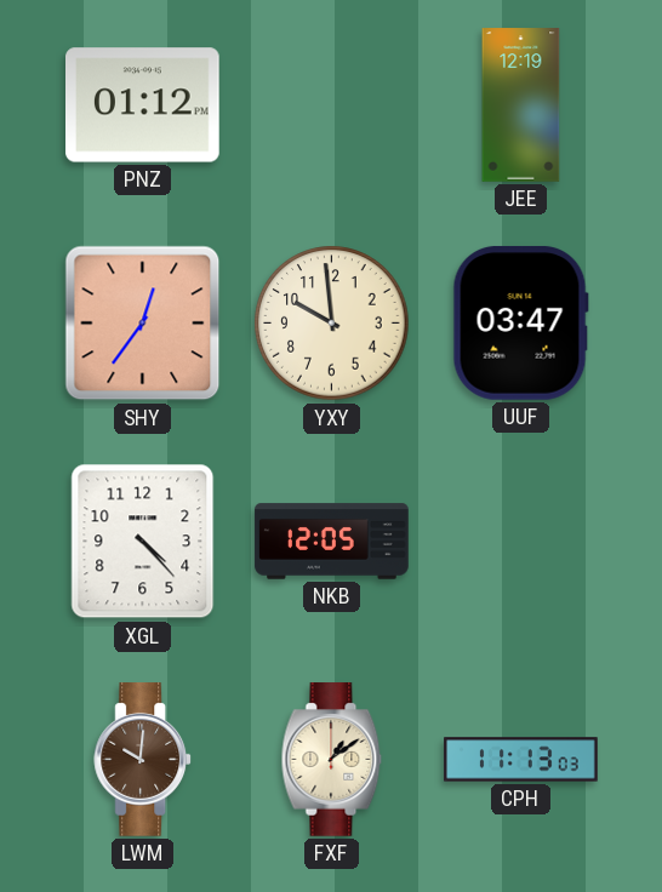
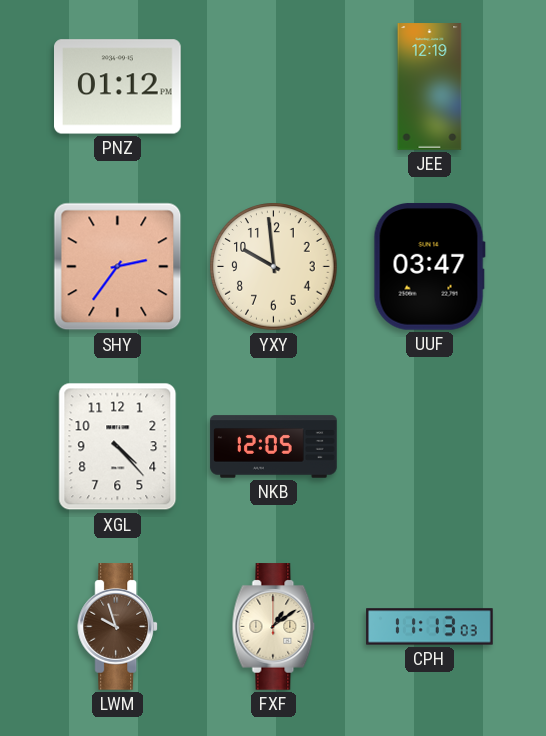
SHY: 12:36 -> 2:36
LWM: 10:01 -> 9:57
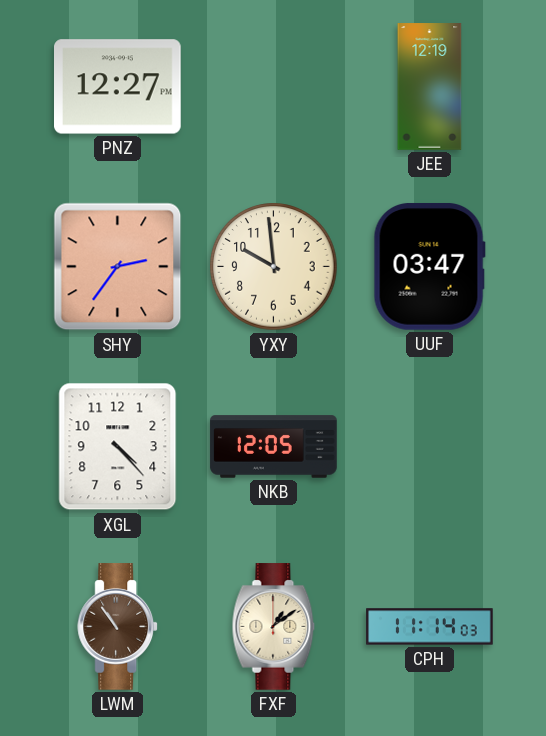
PNZ: 01:12 -> 12:27
LWM: 9:57 -> 10:54
CPH: 11:13 -> 11:14
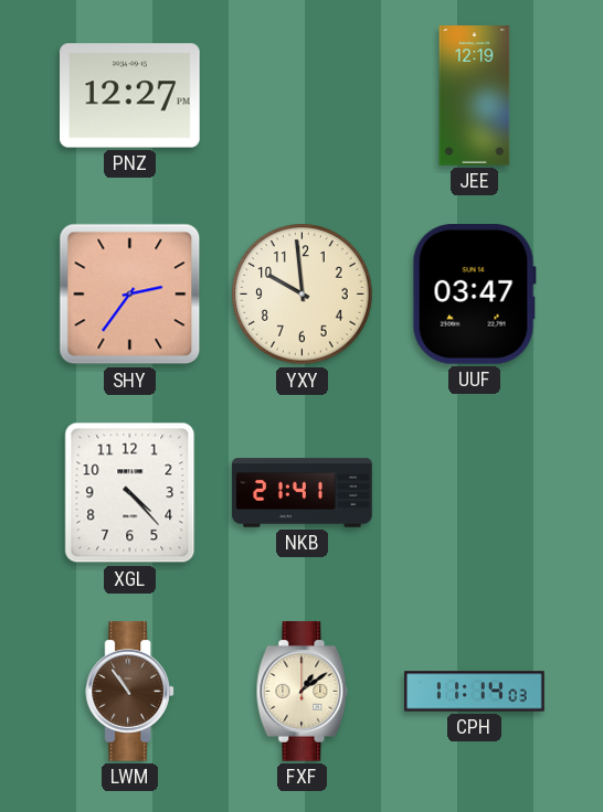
NKB: 12:05 -> 21:41
